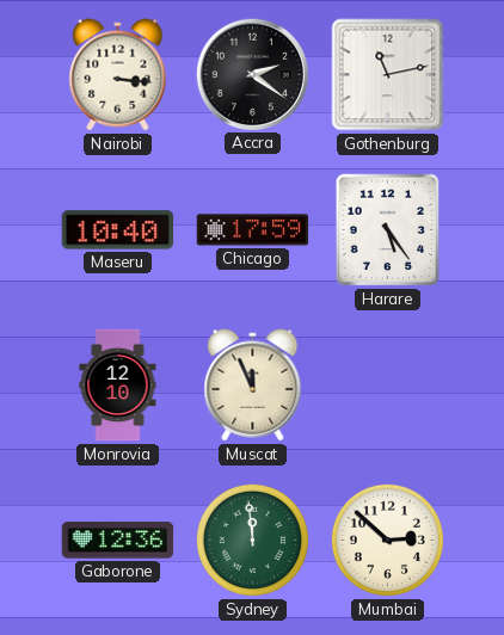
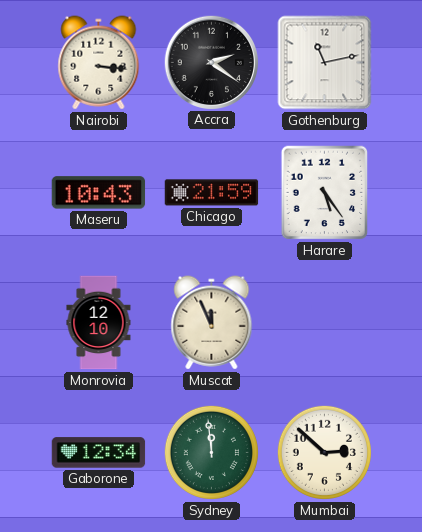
Maseru: 10:40 -> 10:43
Chicago: 17:59 -> 21:59
Gaborone: 12:36 -> 12:34
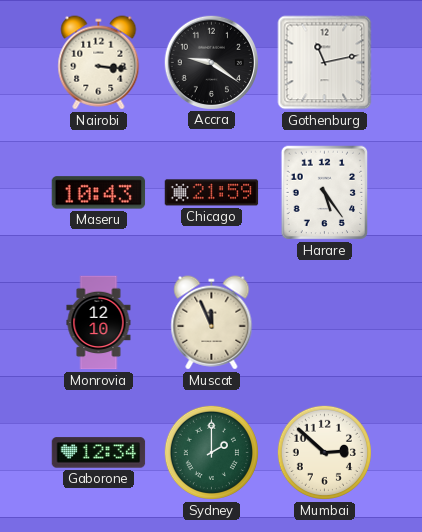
Accra: 2:21 -> 9:21
Sydney: 11:59 -> 2:00
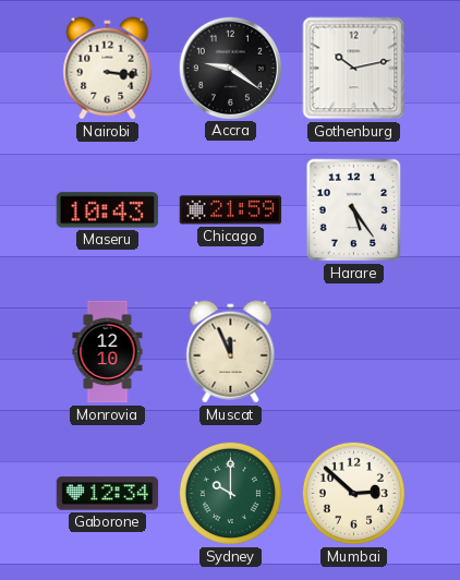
Gothenburg: 11:13 -> 10:13
Sydney: 2:00 -> 10:00
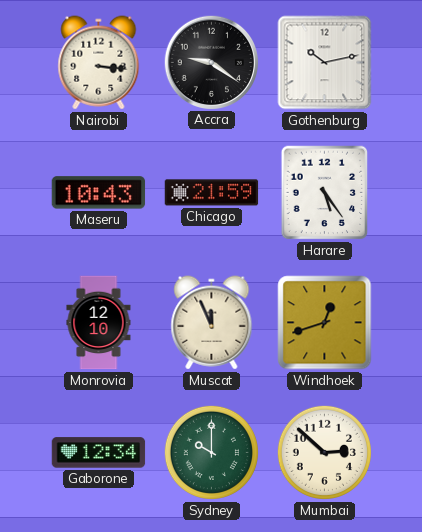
Windhoek: none -> 12:42
